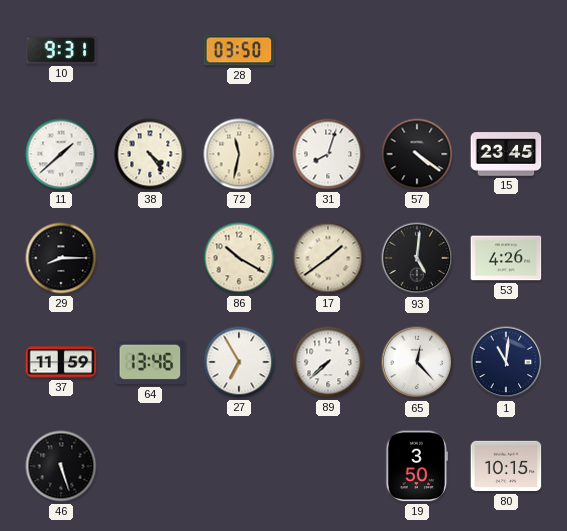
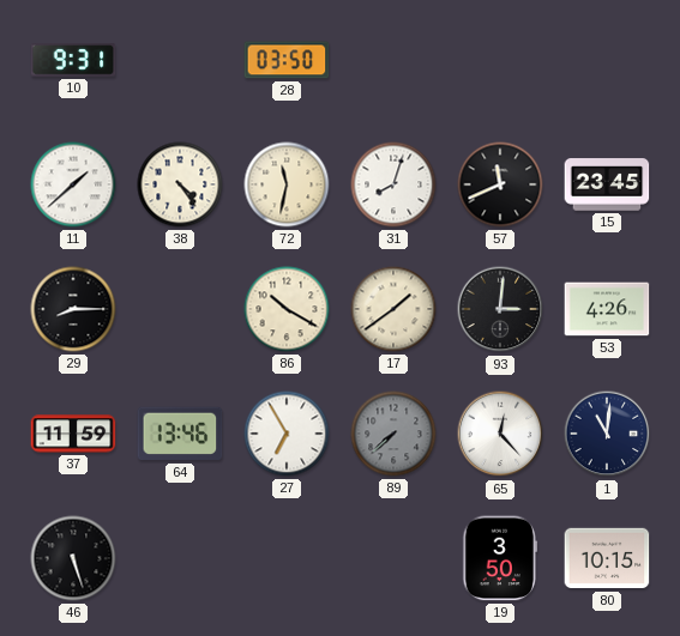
57: 4:21 -> 11:41
93: 5:01 -> 3:01
89 dial: white -> grey
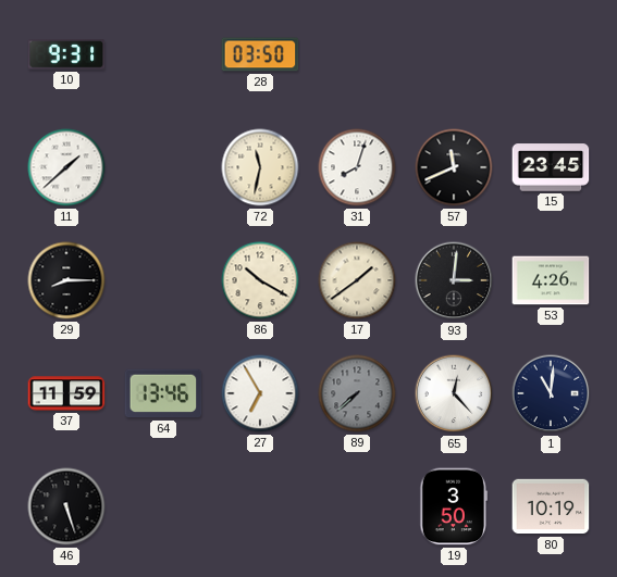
38: 4:24 -> none
80: 10:15 -> 10:19
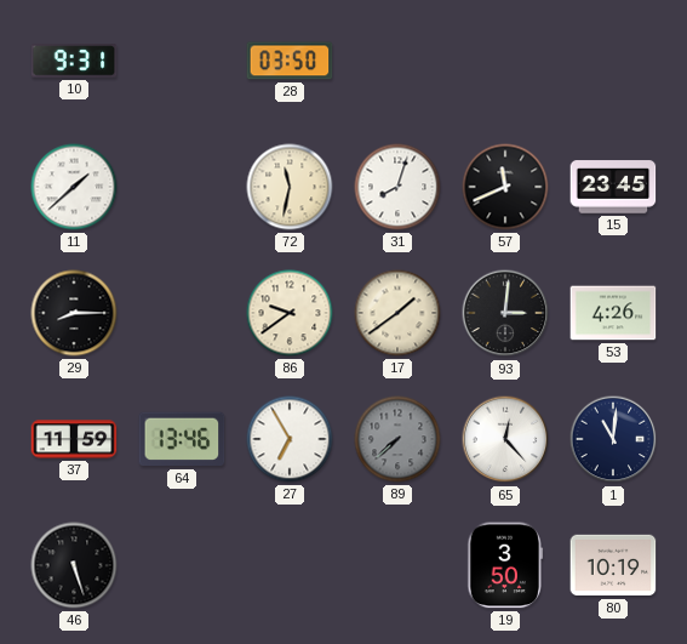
86: 10:20 -> 9:39
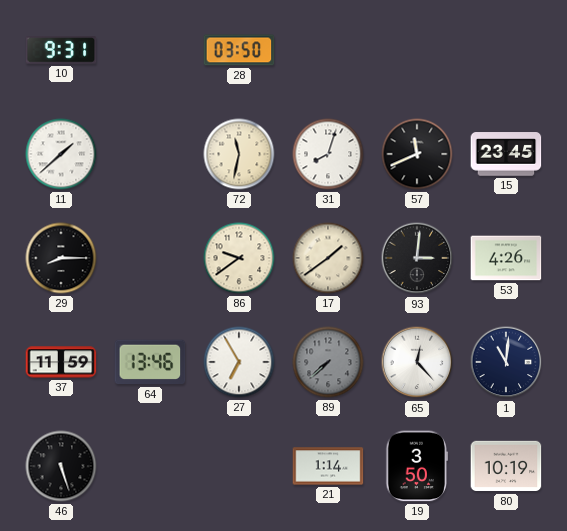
21: none -> 1:14
